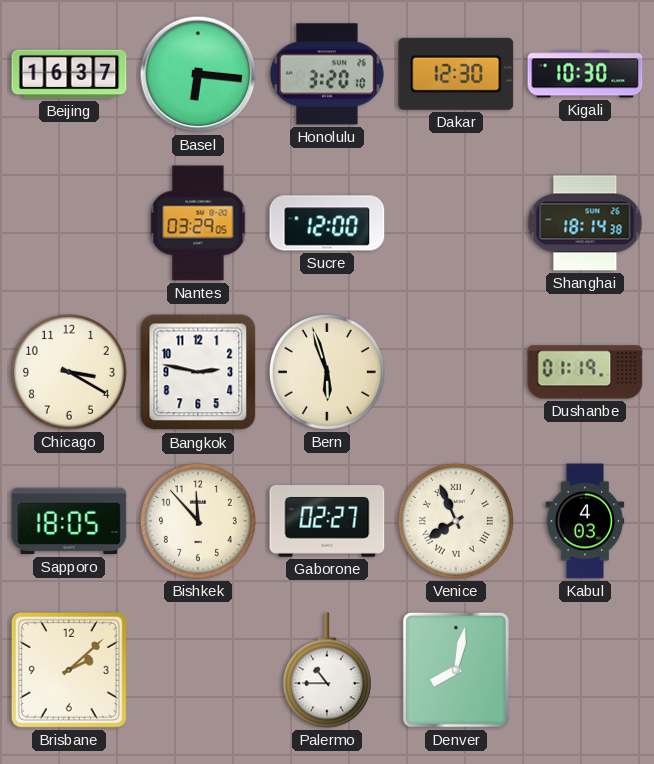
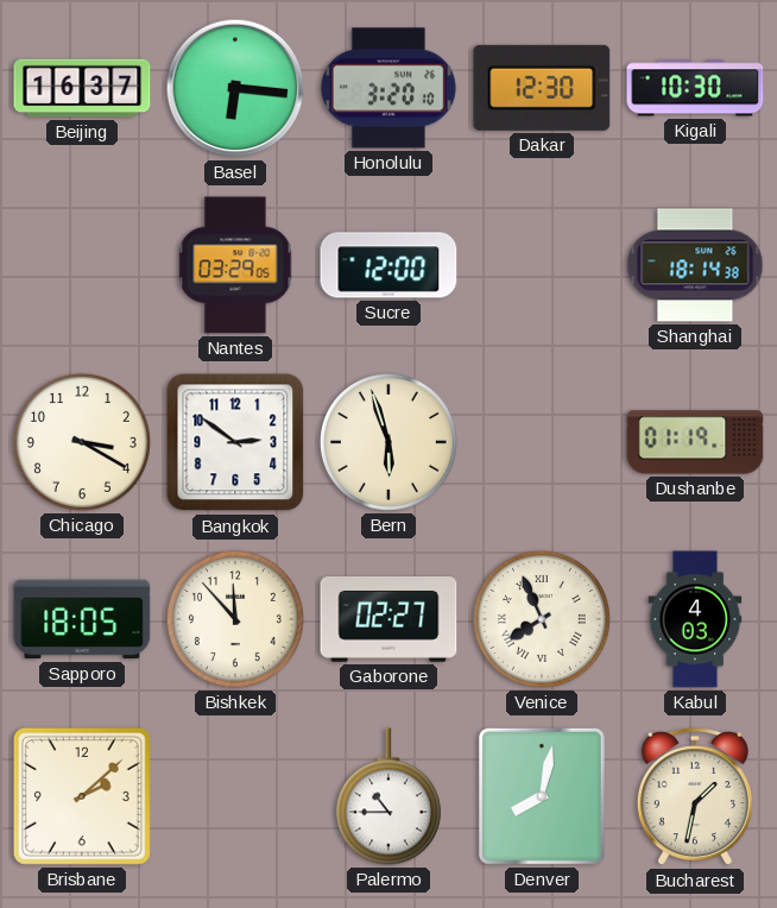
Bangkok: 2:47 -> 2:51
Bucharest: none -> 1:32
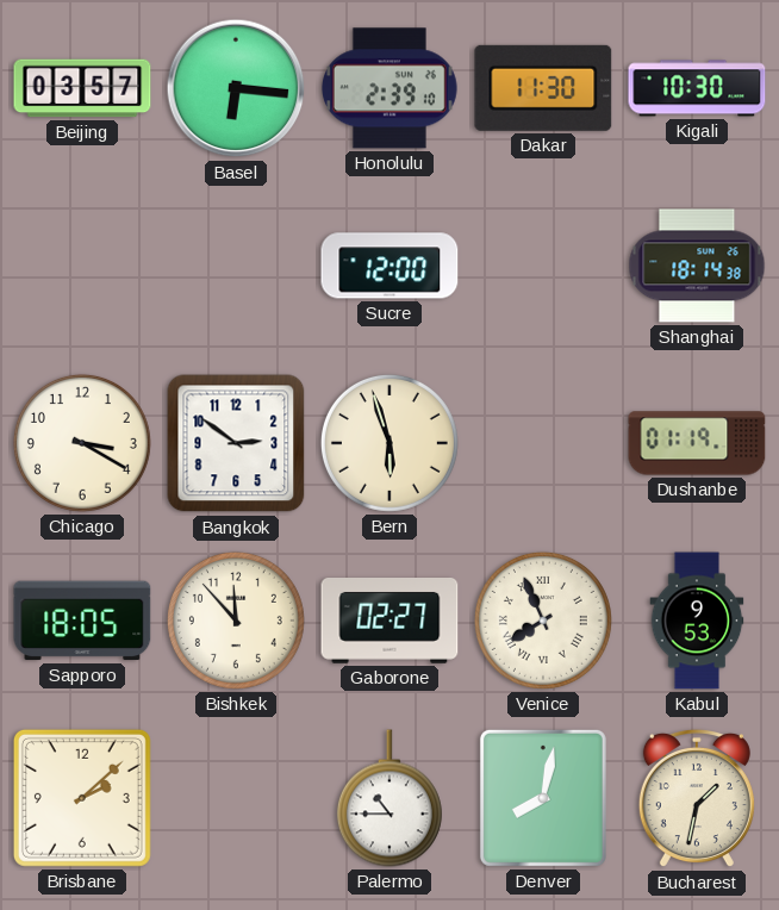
Beijing: 16:37 -> 03:57
Honolulu: 3:20 -> 2:39
Dakar: 12:30 -> 11:30
Nantes: 03:29 -> none
Kabul: 4:03 -> 9:53
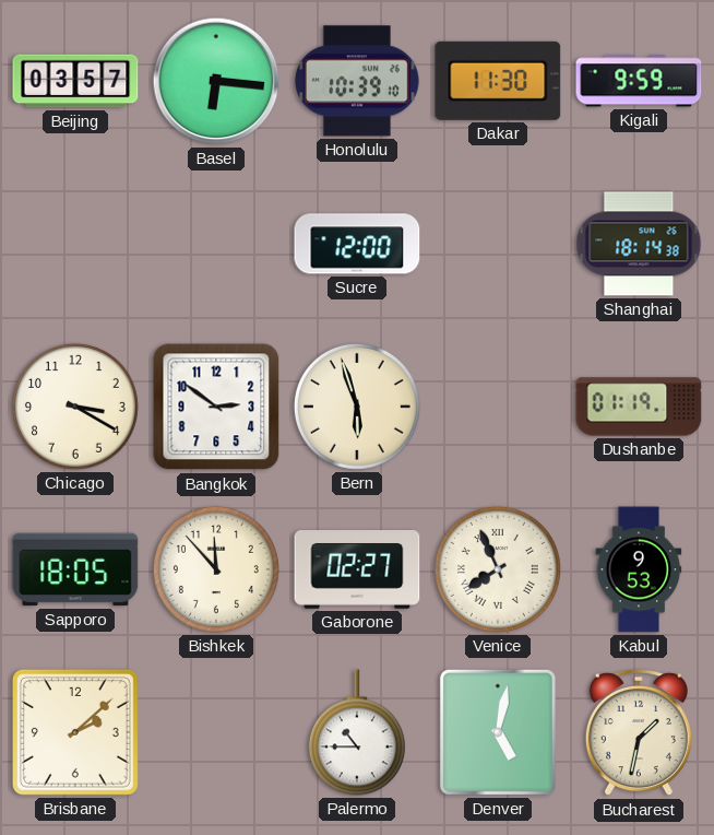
Honolulu: 2:39 -> 10:39
Kigali: 10:30 -> 9:59
Denver: 8:02 -> 5:02
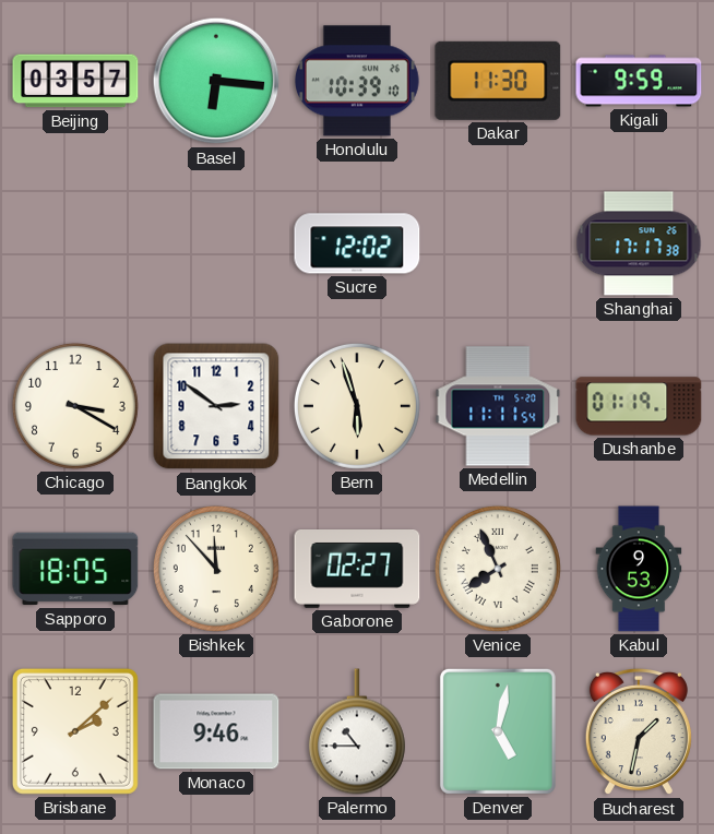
Sucre: 12:00 -> 12:02
Shanghai: 18:14 -> 17:17
Medellin: none -> 11:11
Monaco: none -> 9:46
